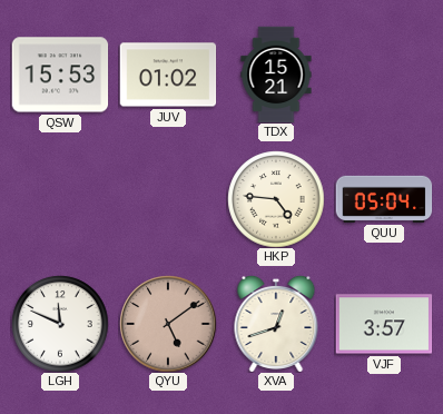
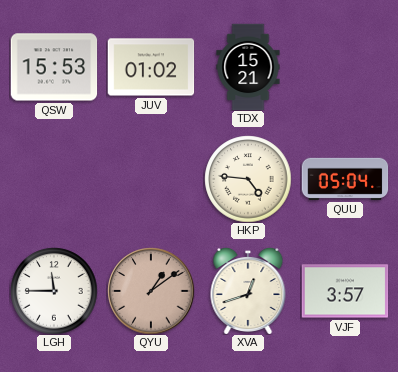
LGH: 11:49 -> 11:45
QYU: 5:09 -> 1:09
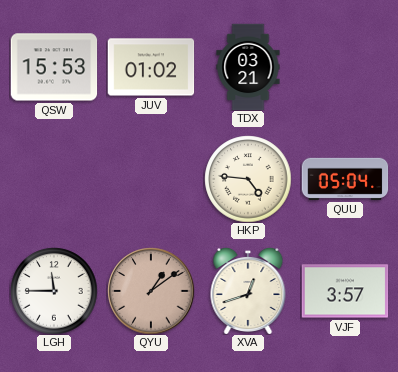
TDX: 15:21 -> 03:21
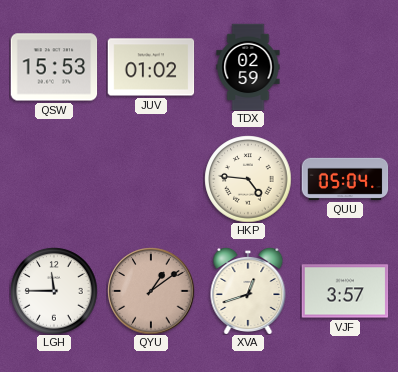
TDX: 03:21 -> 02:59
